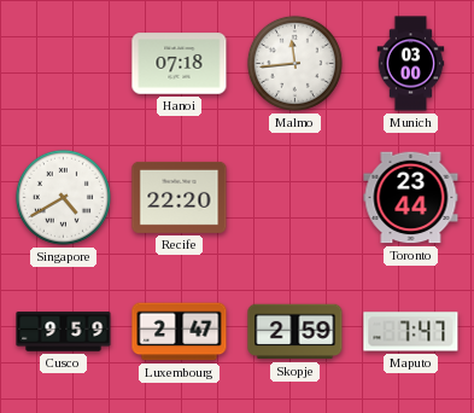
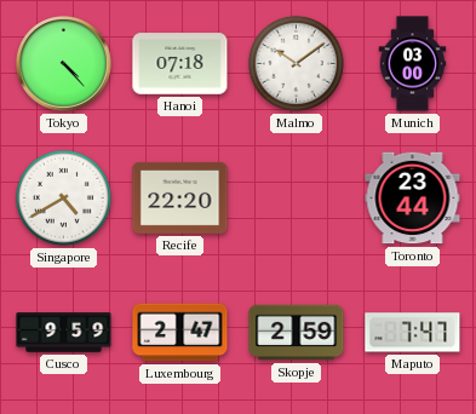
Tokyo: none -> 4:23
Malmo: 11:44 -> 10:09
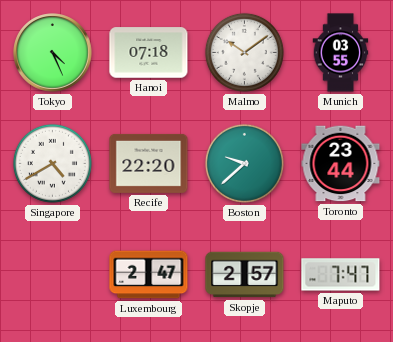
Tokyo: 4:23 -> 4:26
Munich: 03:00 -> 03:55
Boston: none -> 9:38
Cusco: 9:59 -> none
Skopje: 2:59 -> 2:57
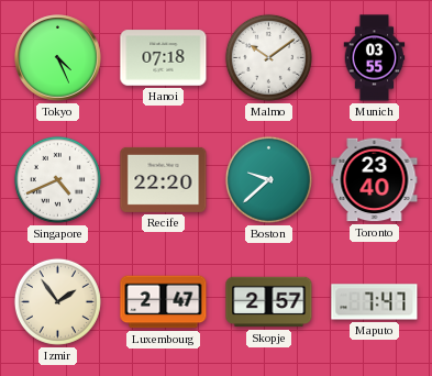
Singapore: 4:40 -> 4:41
Toronto: 23:44 -> 23:40
Izmir: none -> 1:54
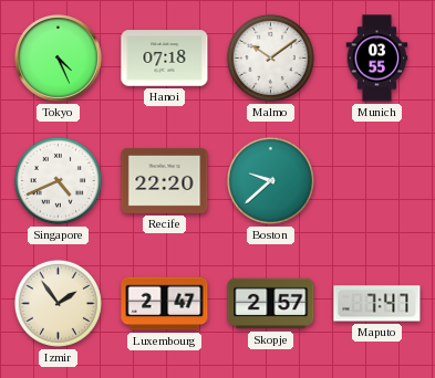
Toronto: 23:40 -> none
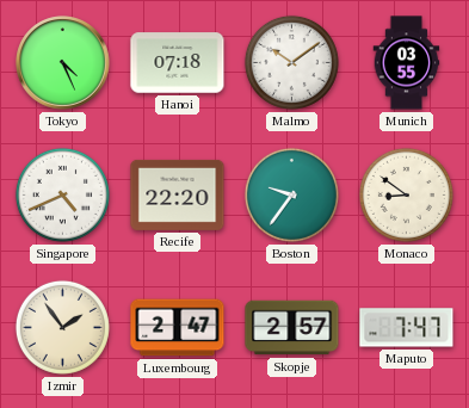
Boston: 9:38 -> 9:36
Monaco: none -> 8:51
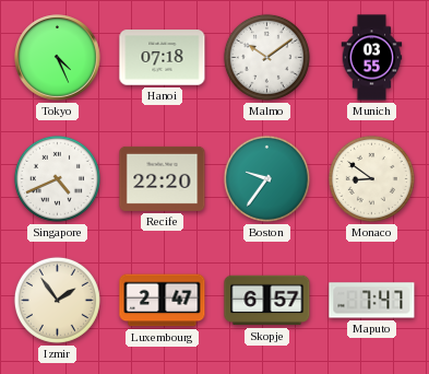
Skopje: 2:57 -> 6:57
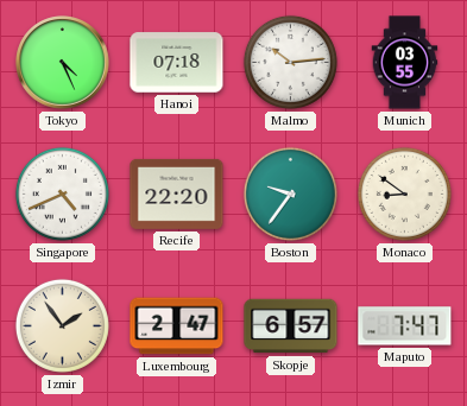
Malmo: 10:09 -> 10:14
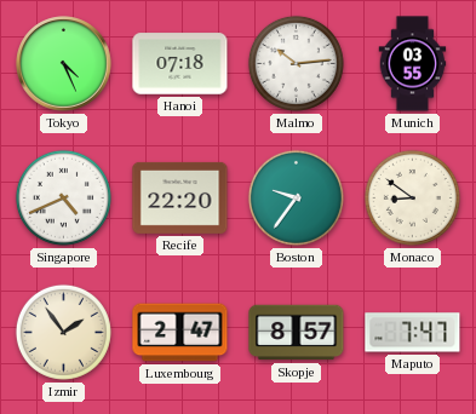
Skopje: 6:57 -> 8:57
